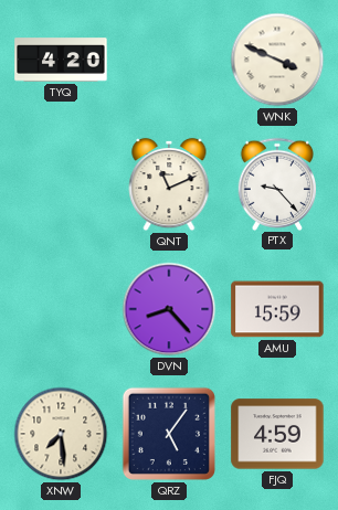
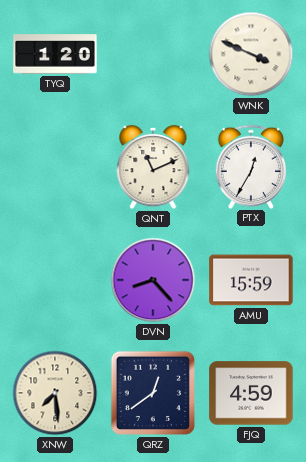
TYQ: 4:20 -> 1:20
PTX: 9:23 -> 12:35
QRZ: 5:06 -> 12:39
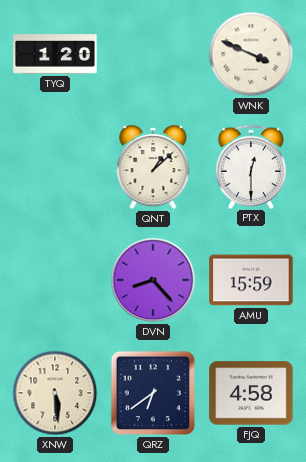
QNT: 11:11 -> 1:08
PTX: 12:35 -> 12:30
XNW: 7:29 -> 5:29
QRZ: 12:39 -> 6:39
FJQ: 4:59 -> 4:58
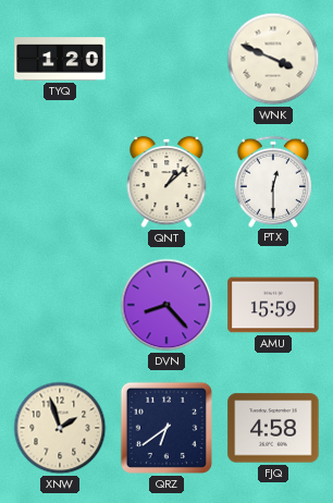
XNW: 5:29 -> 1:57
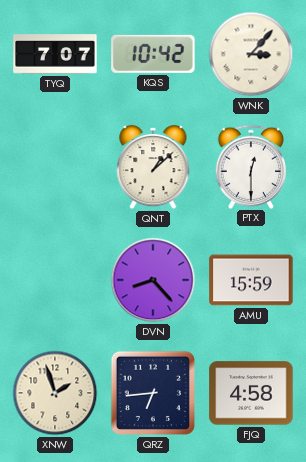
TYQ: 1:20 -> 7:07
KQS: none -> 10:42
WNK: 3:49 -> 3:07
QRZ: 6:39 -> 6:44
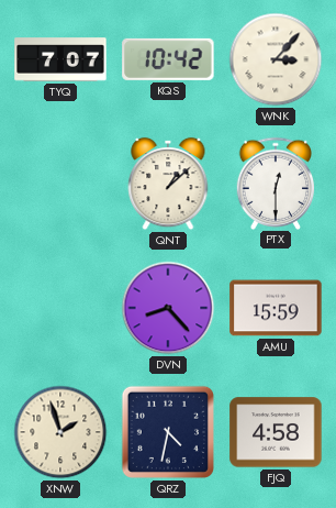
QRZ: 6:44 -> 4:32
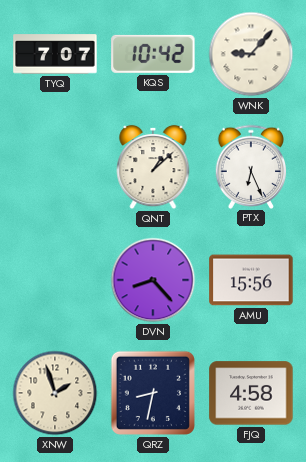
WNK: 3:07 -> 9:07
PTX: 12:30 -> 6:26
AMU: 15:59 -> 15:56
QRZ: 4:32 -> 8:32
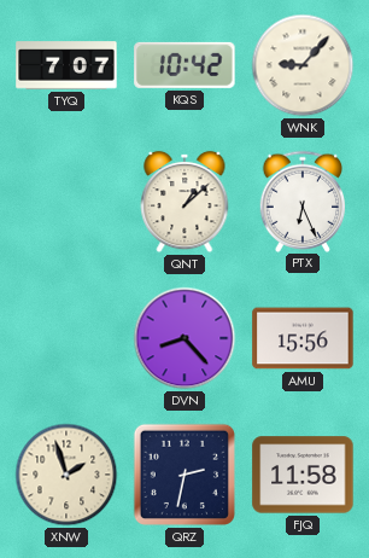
QRZ: 8:32 -> 2:32
FJQ: 4:58 -> 11:58
